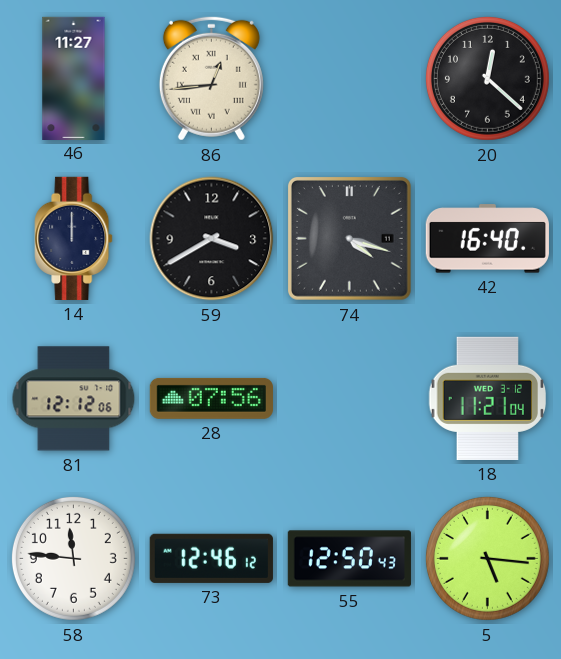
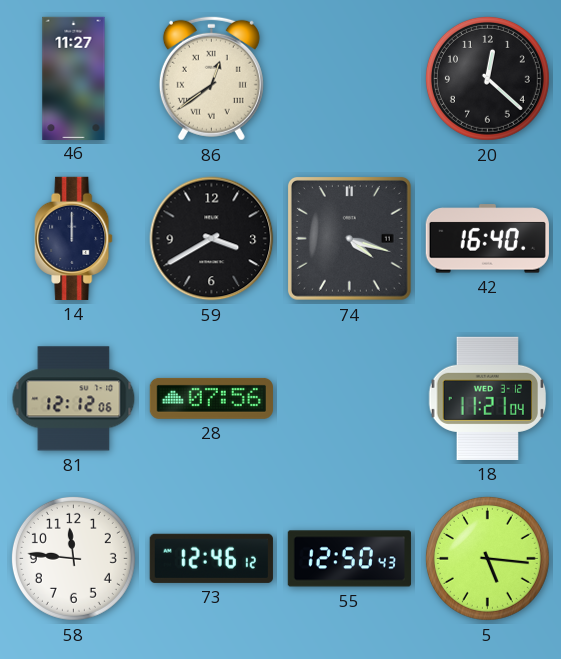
86: 12:44 -> 12:39
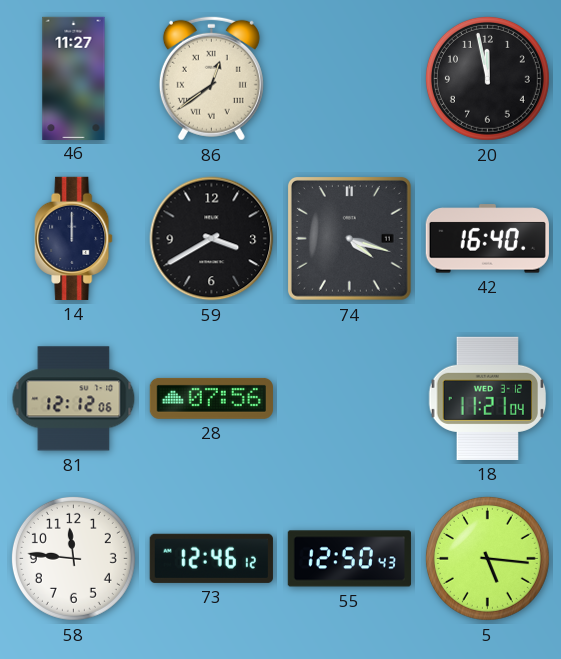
20: 12:22 -> 11:58
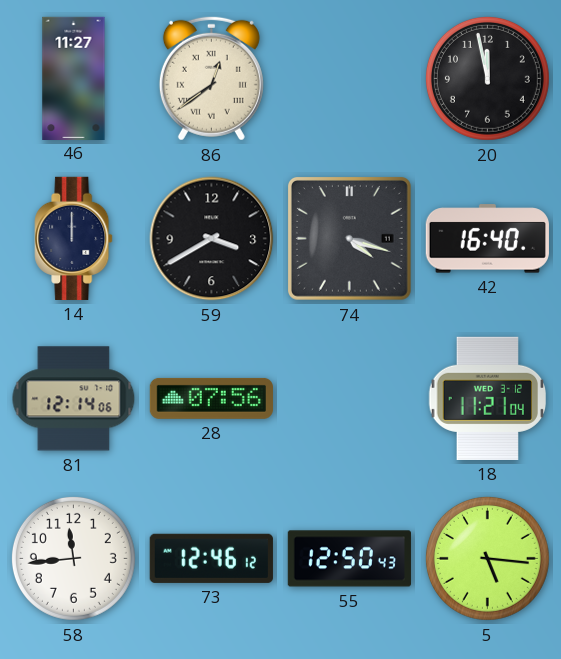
81: 12:12 -> 12:14
58: 11:46 -> 11:44
